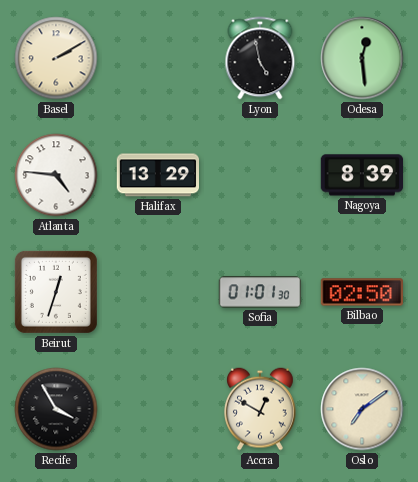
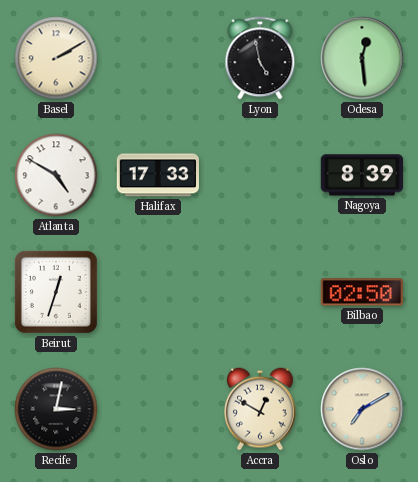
Atlanta: 4:46 -> 4:50
Halifax: 13:29 -> 17:33
Sofia: 01:01 -> none
Recife: 3:55 -> 3:02
Oslo: 7:09 -> 7:10
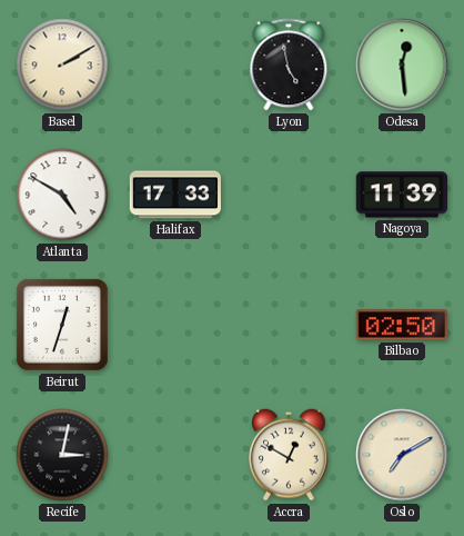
Nagoya: 8:39 -> 11:39
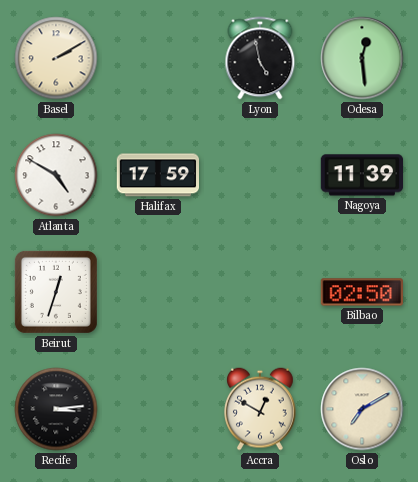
Halifax: 17:33 -> 17:59
Recife: 3:02 -> 3:14
